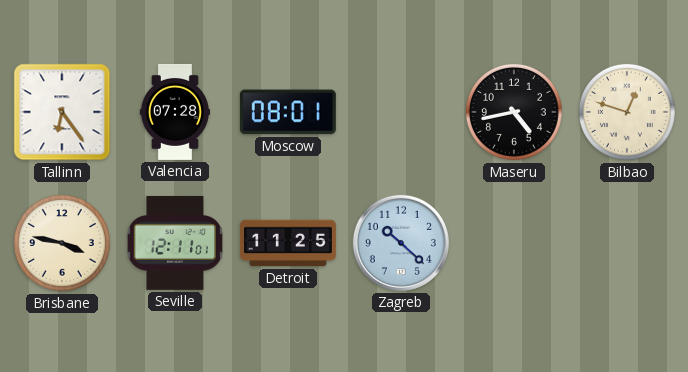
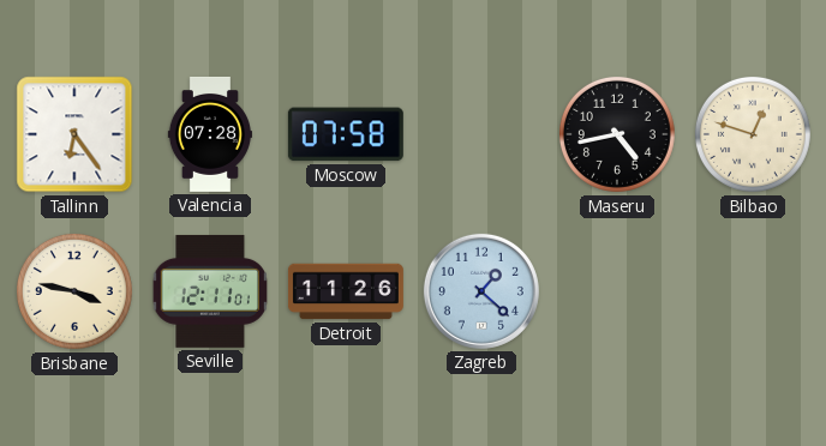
Moscow: 08:01 -> 07:58
Detroit: 11:25 -> 11:26
Zagreb: 10:22 -> 1:22
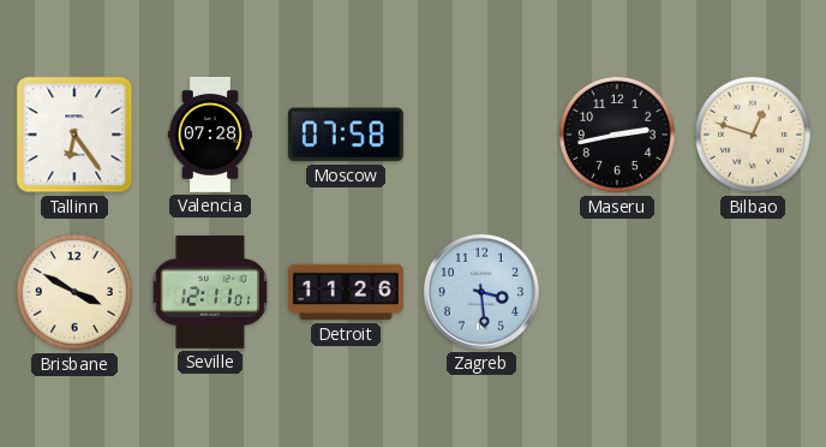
Maseru: 4:43 -> 2:43
Brisbane: 3:47 -> 3:50
Zagreb: 1:22 -> 3:29
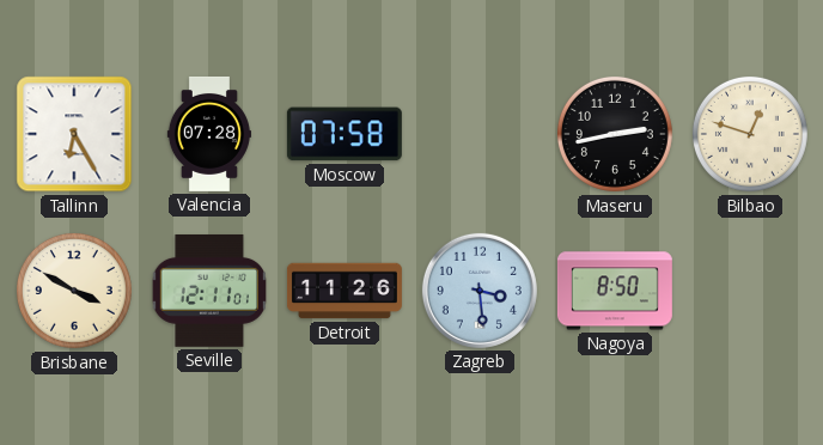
Tallinn: 6:24 -> 6:25
Nagoya: none -> 8:50
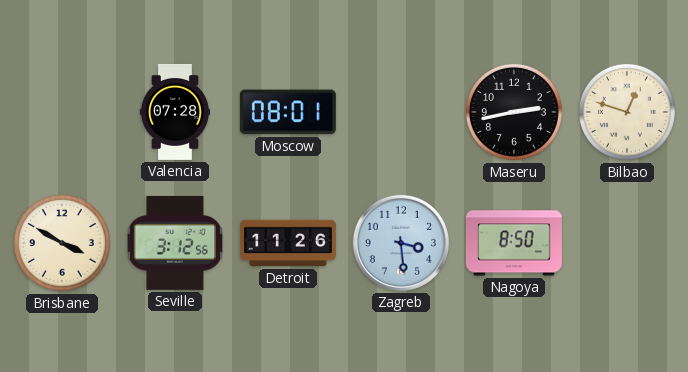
Tallinn: 6:25 -> none
Moscow: 07:58 -> 08:01
Seville: 12:11 -> 3:12
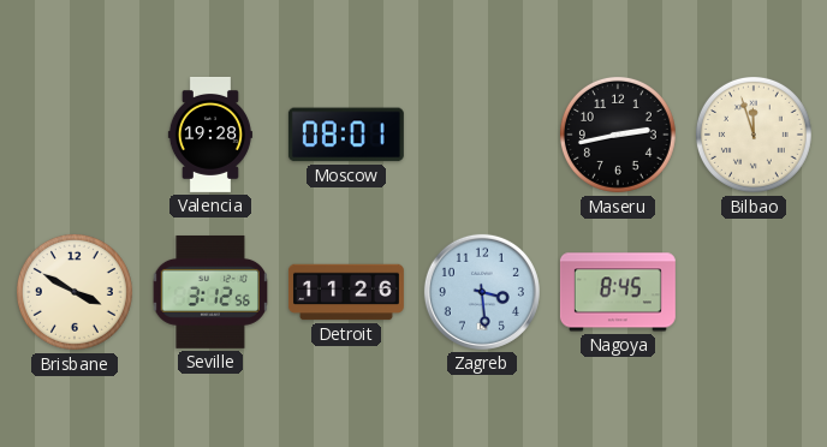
Valencia: 07:28 -> 19:28
Bilbao: 12:48 -> 11:57
Nagoya: 8:50 -> 8:45
